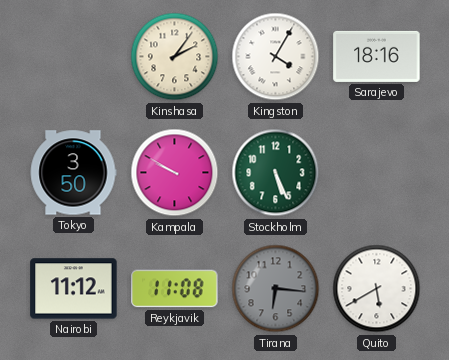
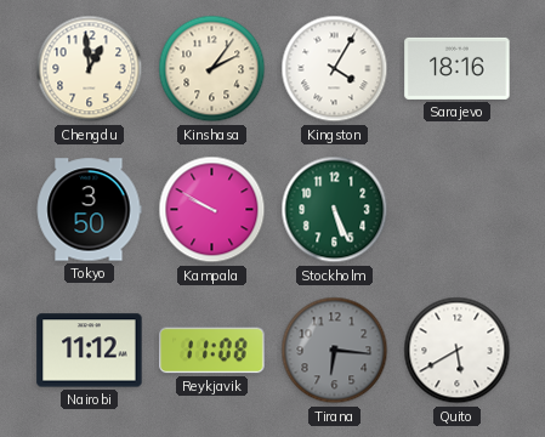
Chengdu: none -> 12:59
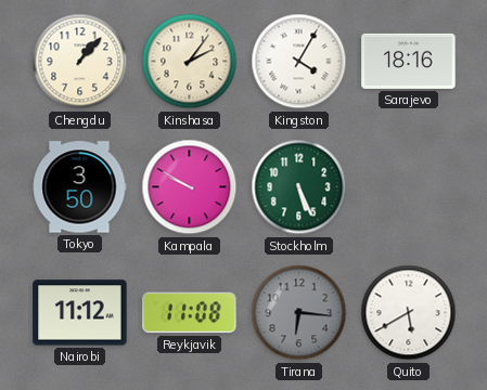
Chengdu: 12:59 -> 1:07
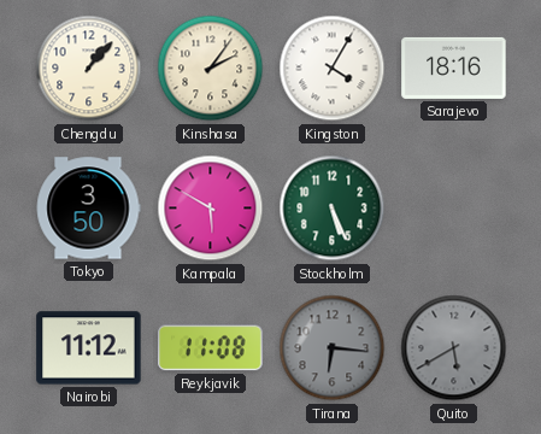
Kampala: 9:50 -> 5:50
Quito dial: white -> grey
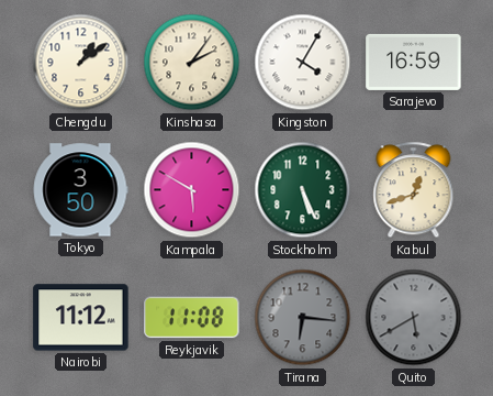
Chengdu: 1:07 -> 1:09
Sarajevo: 18:16 -> 16:59
Kabul: none -> 12:42
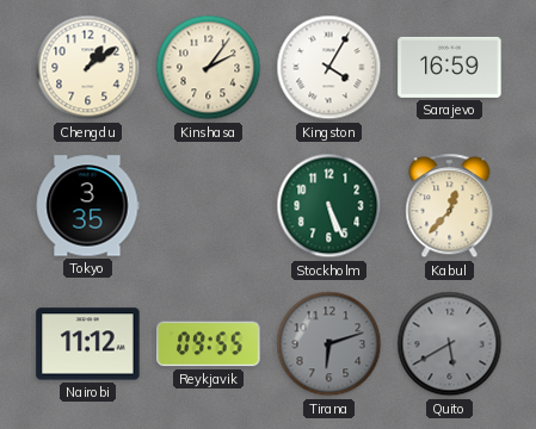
Tokyo: 3:50 -> 3:35
Kampala: 5:50 -> none
Kabul: 12:42 -> 12:37
Reykjavik: 11:08 -> 09:55
Tirana: 6:16 -> 6:12
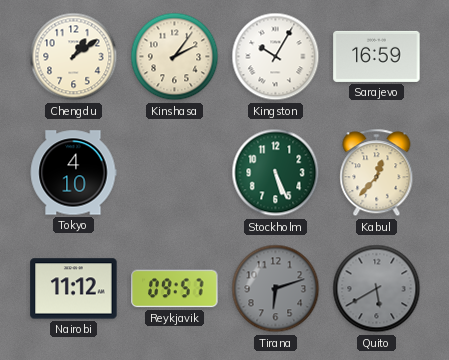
Kingston: 4:05 -> 10:05
Tokyo: 3:35 -> 4:10
Reykjavik: 09:55 -> 09:57
